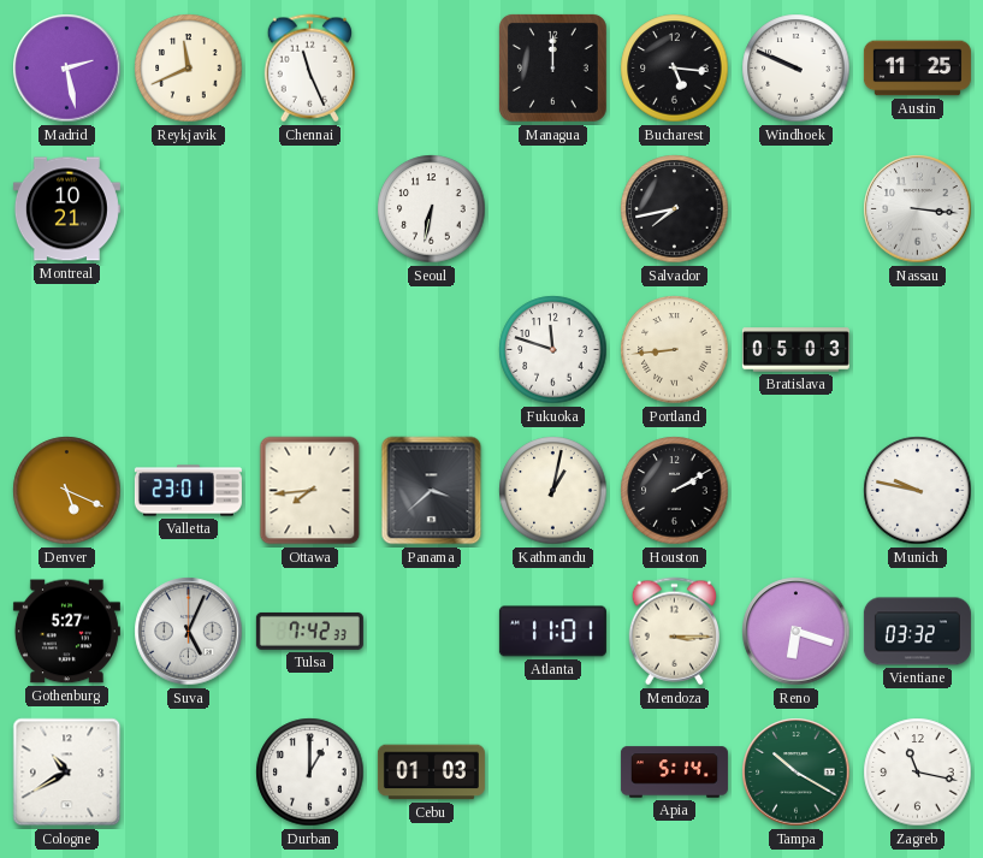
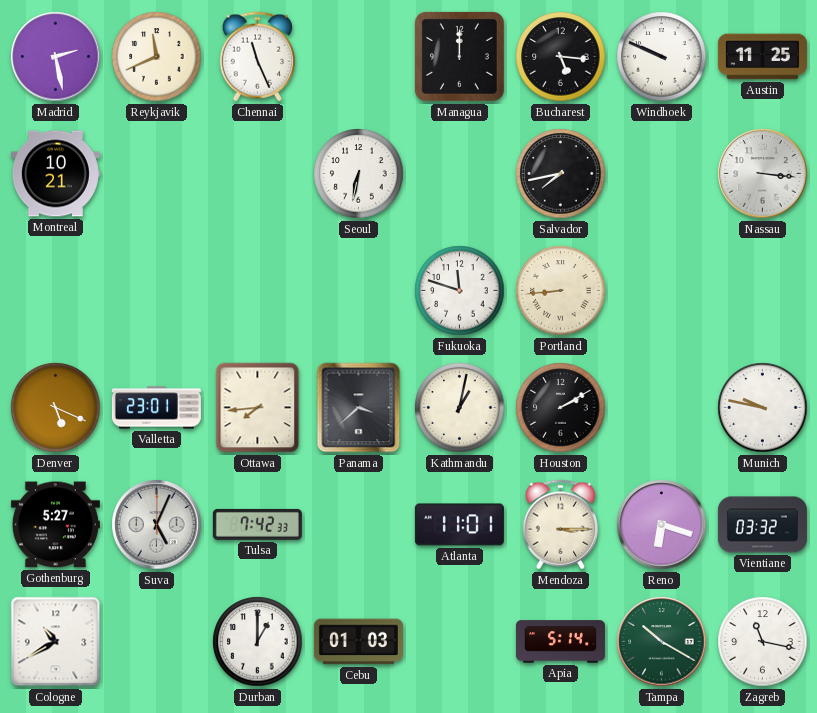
Bratislava: 05:03 -> none
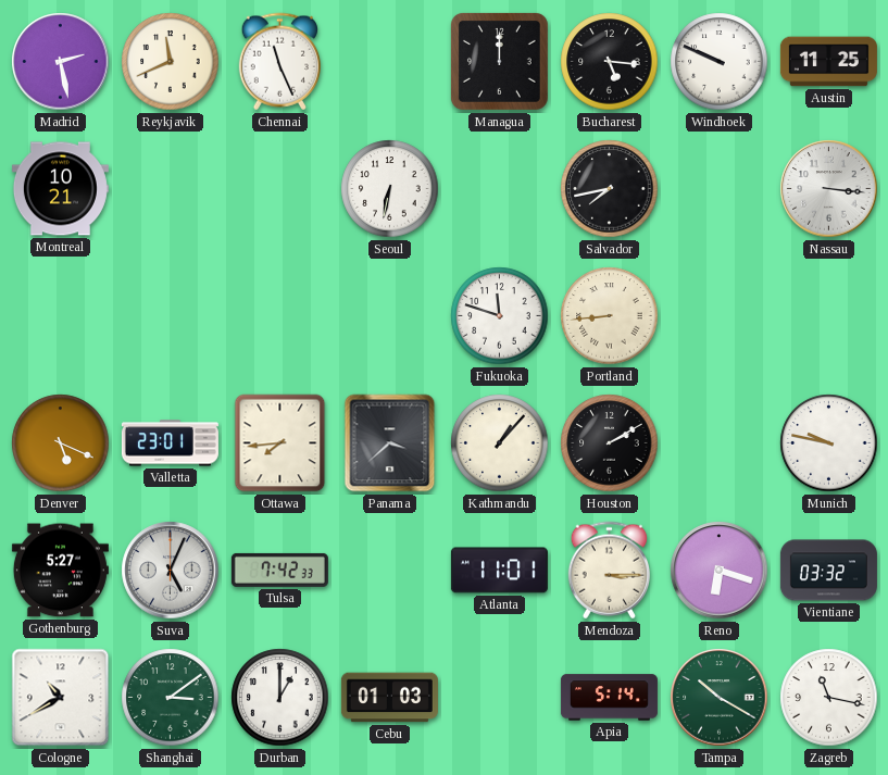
Kathmandu: 1:02 -> 1:07
Shanghai: none -> 3:09
